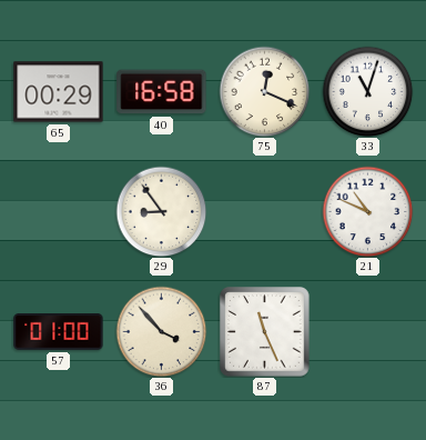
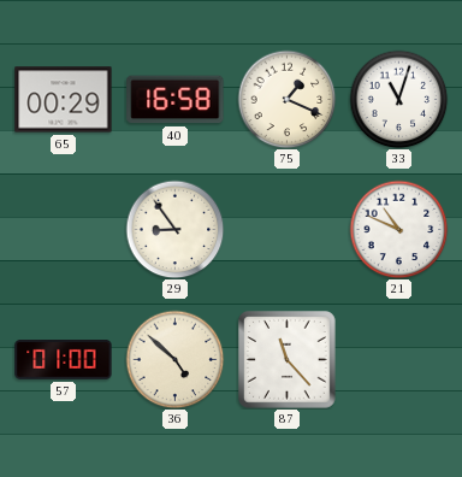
75: 12:19 -> 1:19
36: 3:53 -> 4:52
87: 11:26 -> 11:23
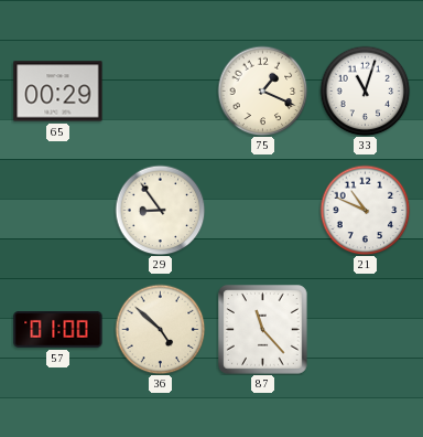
40: 16:58 -> none
